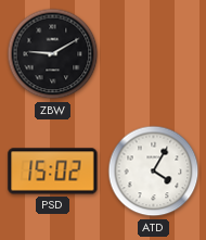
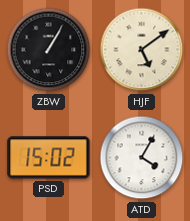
ZBW: 9:10 -> 1:05
HJF: none -> 5:09
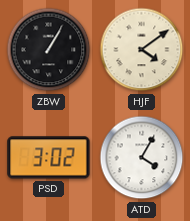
HJF: 5:09 -> 4:09
PSD: 15:02 -> 3:02
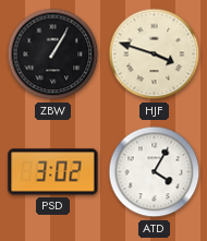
HJF: 4:09 -> 3:48
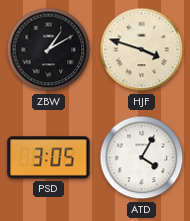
ZBW: 1:05 -> 1:10
PSD: 3:02 -> 3:05
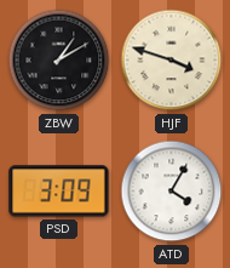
PSD: 3:05 -> 3:09
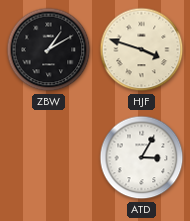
PSD: 3:09 -> none
ATD: 4:05 -> 3:05
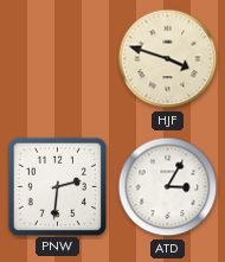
ZBW: 1:10 -> none
PNW: none -> 2:31
